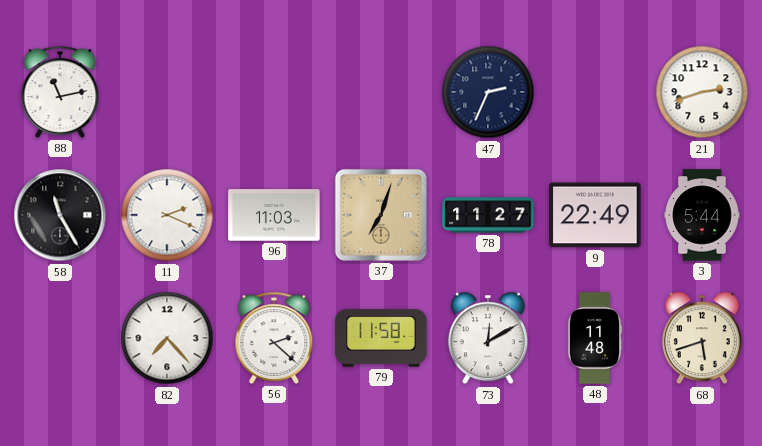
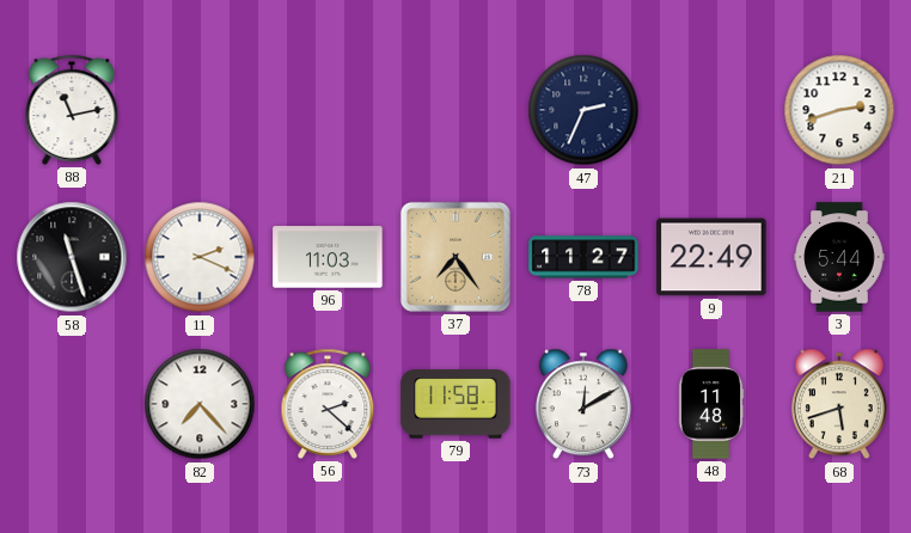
58: 11:25 -> 11:27
37: 7:03 -> 7:24
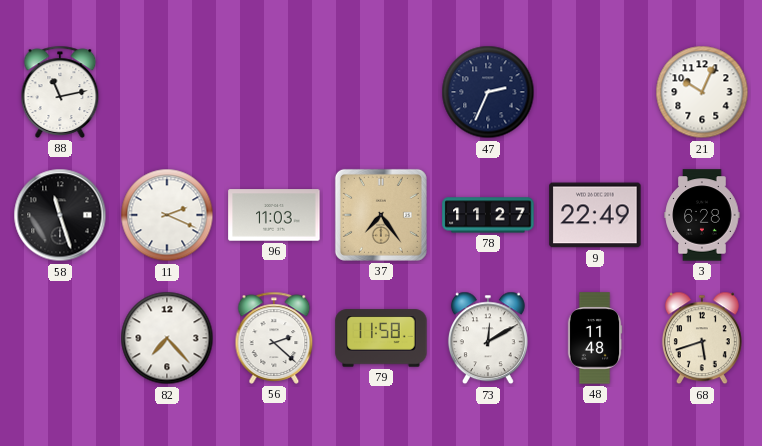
21: 2:42 -> 10:04
3: 5:44 -> 6:28
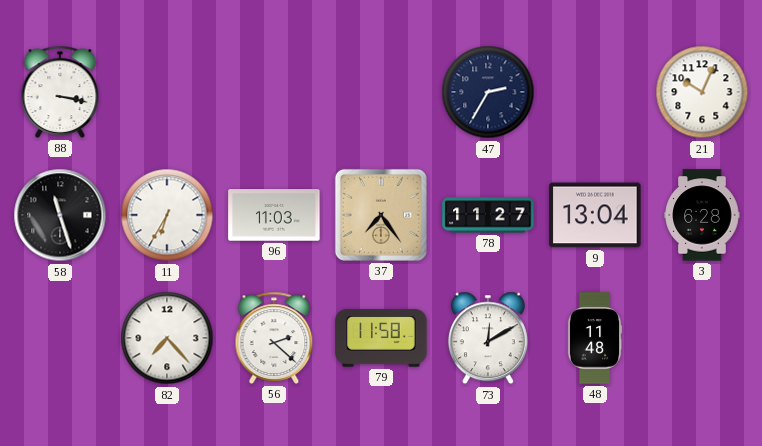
88: 11:13 -> 3:17
47: 2:34 -> 2:35
11: 2:19 -> 6:35
9: 22:49 -> 13:04
68: 5:42 -> none
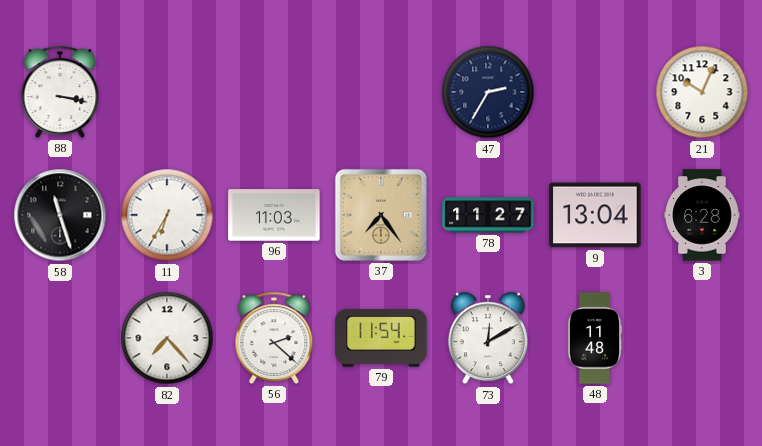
79: 11:58 -> 11:54
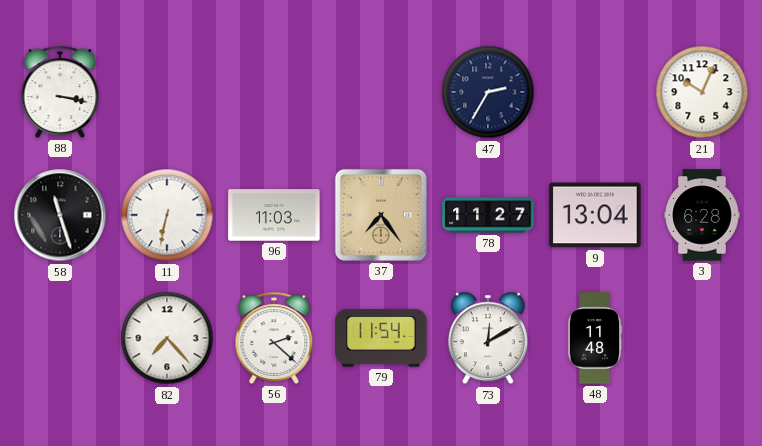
11: 6:35 -> 6:32
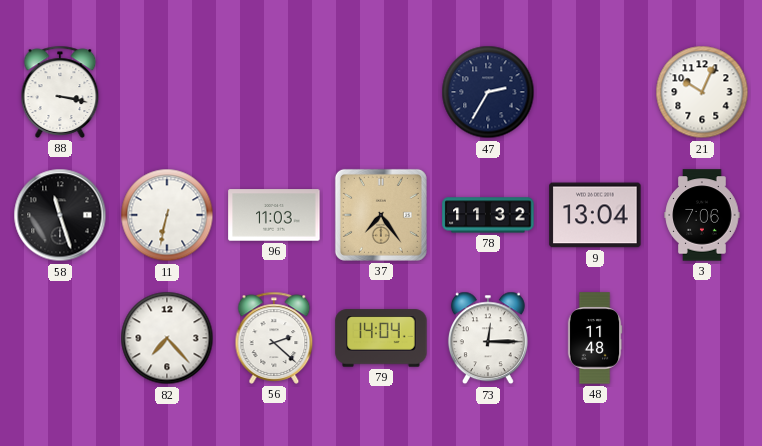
78: 11:27 -> 11:32
3: 6:28 -> 7:06
79: 11:54 -> 14:04
73: 12:10 -> 12:15
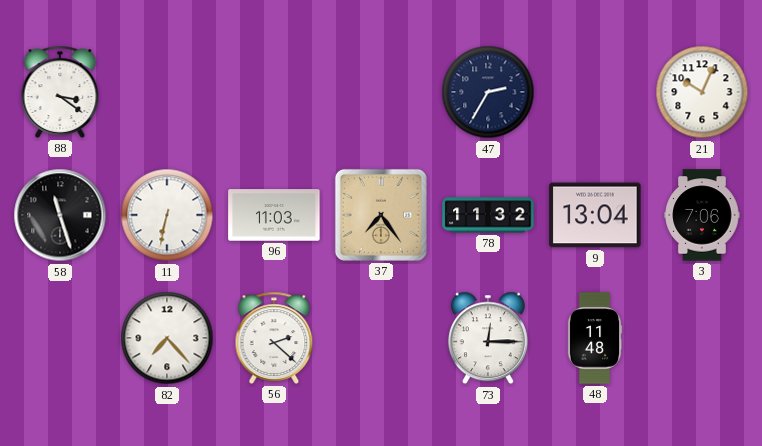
88: 3:17 -> 3:21
79: 14:04 -> none
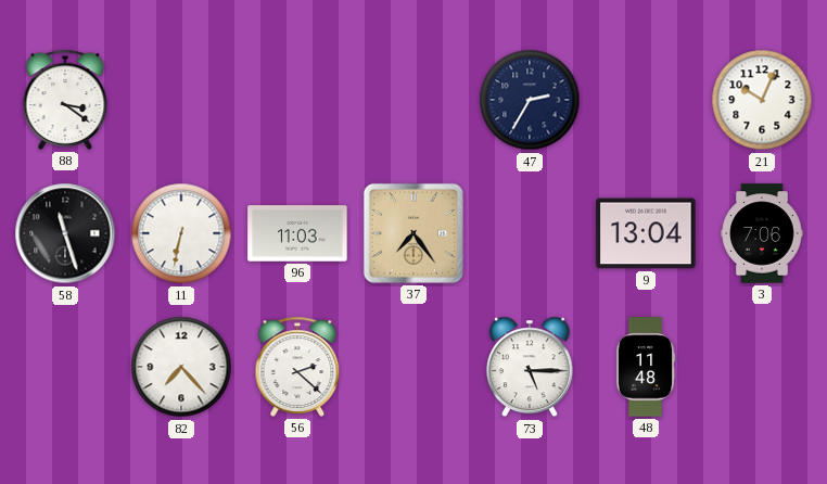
78: 11:32 -> none
73: 12:15 -> 5:15
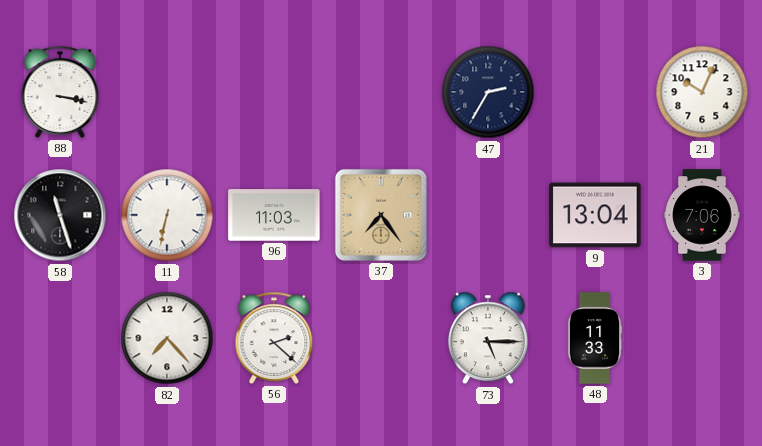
88: 3:21 -> 3:17
48: 11:48 -> 11:33
